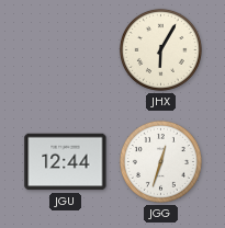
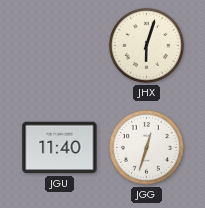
JHX: 6:05 -> 6:03
JGU: 12:44 -> 11:40
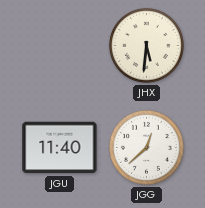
JHX: 6:03 -> 5:31
JGG: 12:33 -> 12:38
